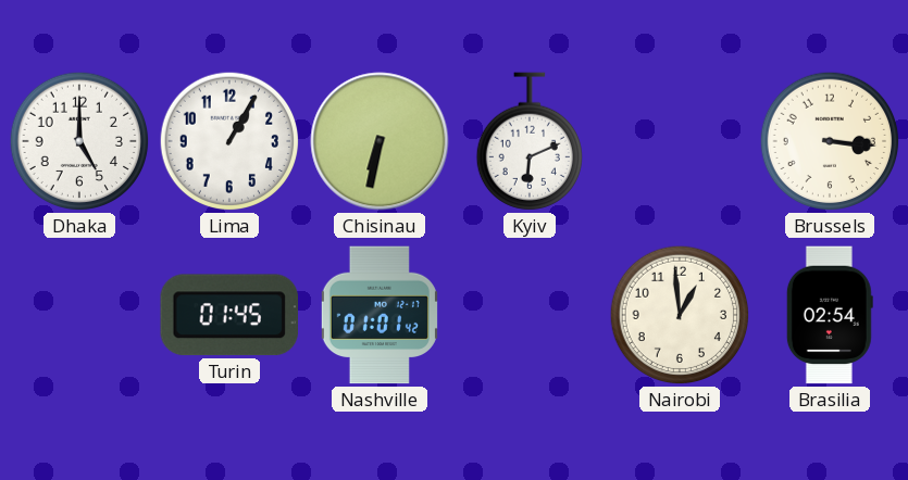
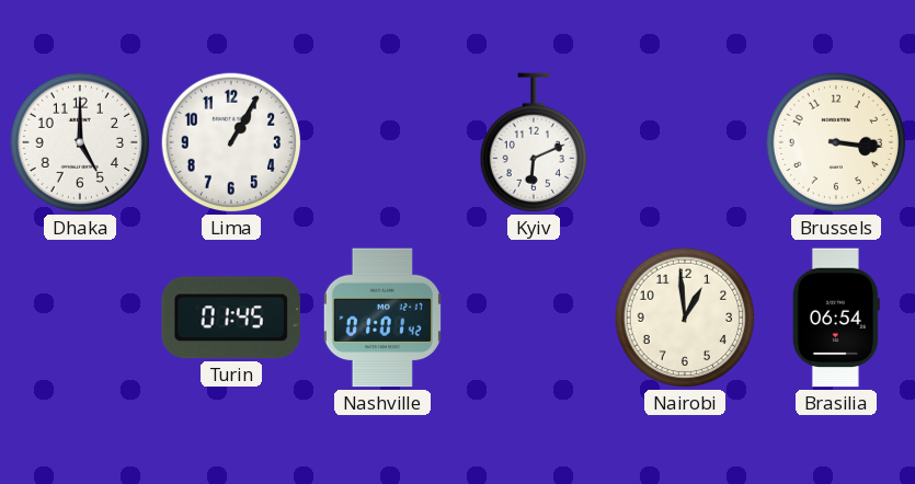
Chisinau: 6:32 -> none
Brasilia: 02:54 -> 06:54
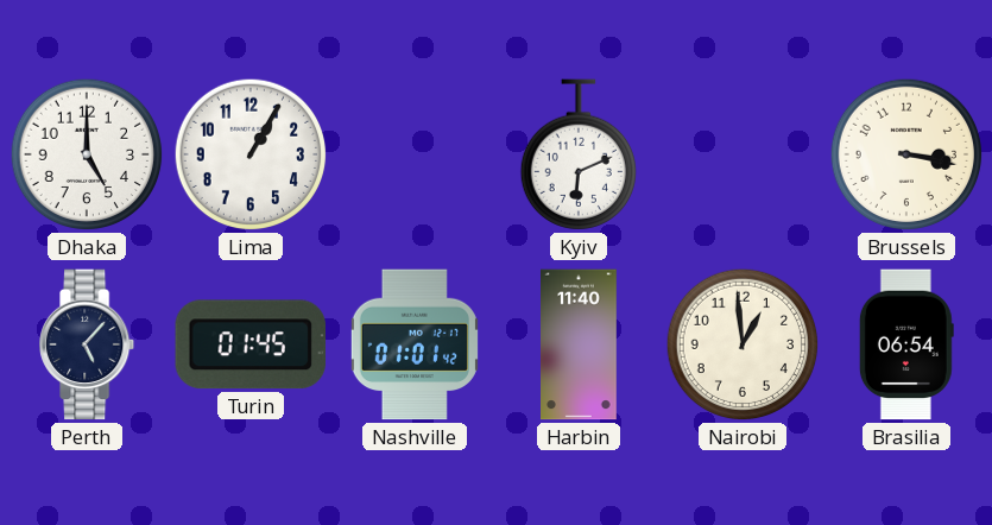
Brussels: 3:16 -> 3:17
Perth: none -> 5:07
Harbin: none -> 11:40
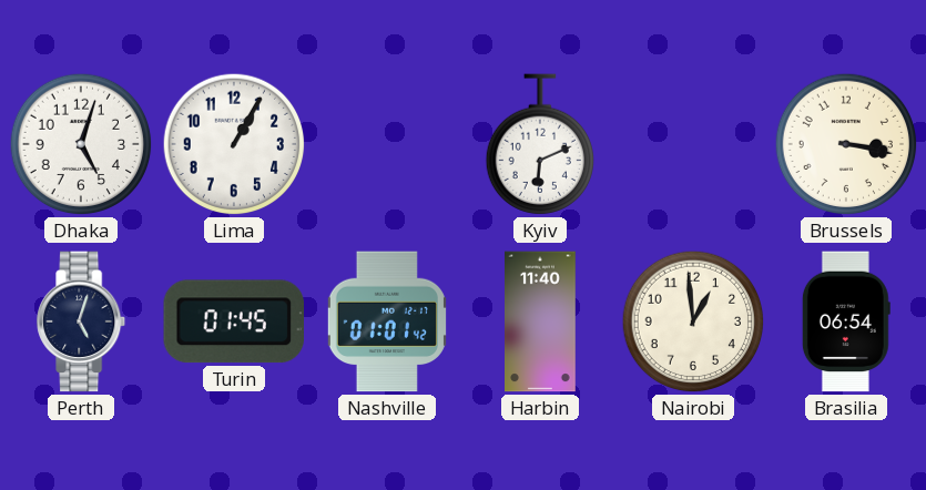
Dhaka: 5:00 -> 5:03
Perth: 5:07 -> 5:03
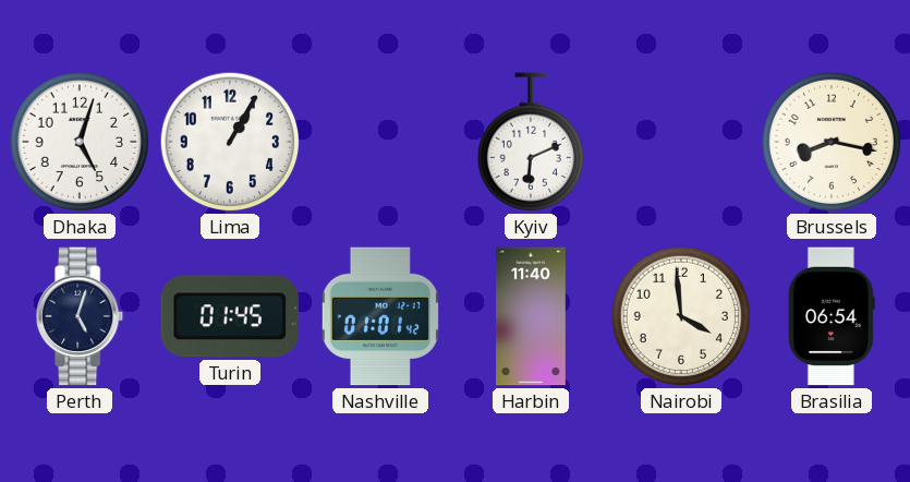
Brussels: 3:17 -> 8:17
Nairobi: 12:59 -> 3:59
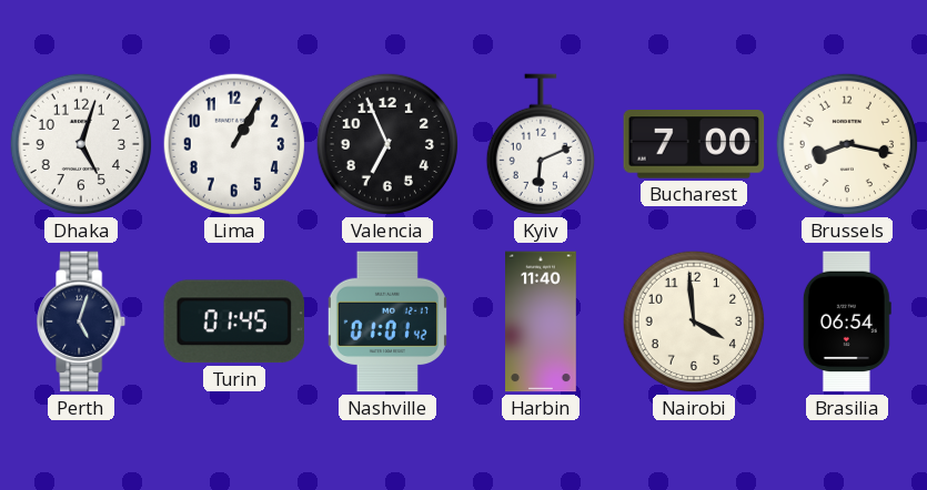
Valencia: none -> 6:56
Bucharest: none -> 7:00
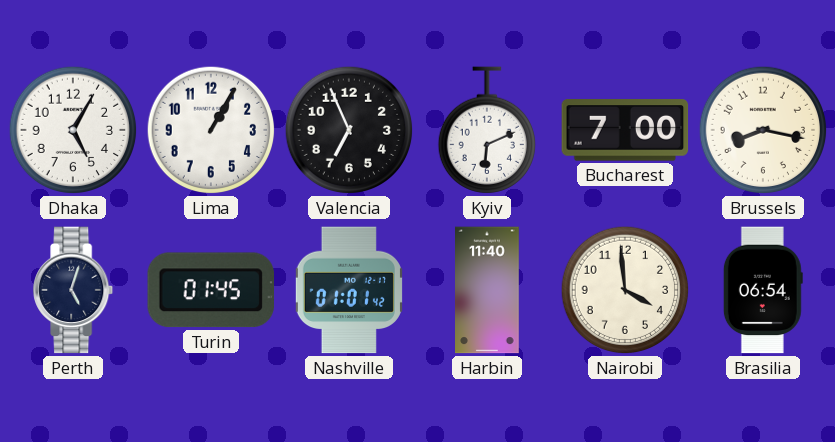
Dhaka: 5:03 -> 5:05
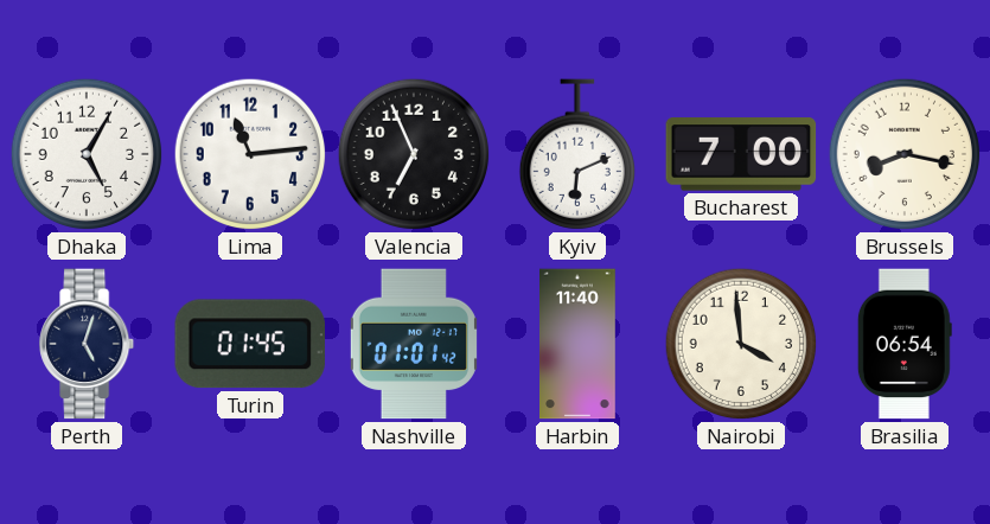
Lima: 1:05 -> 11:14
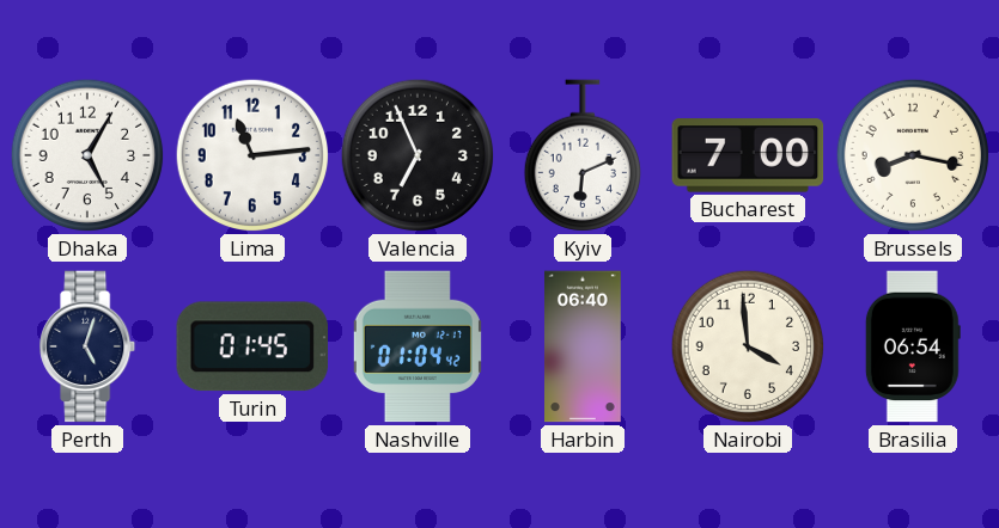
Nashville: 01:01 -> 01:04
Harbin: 11:40 -> 06:40
